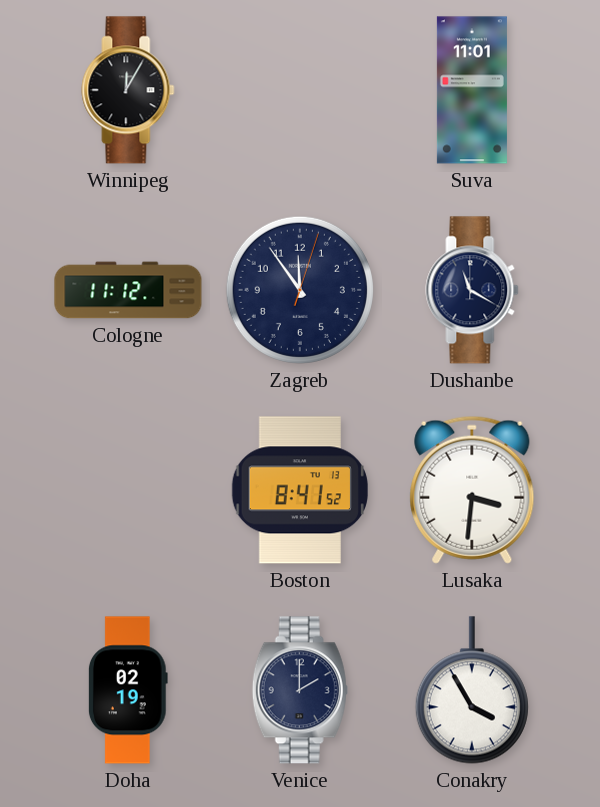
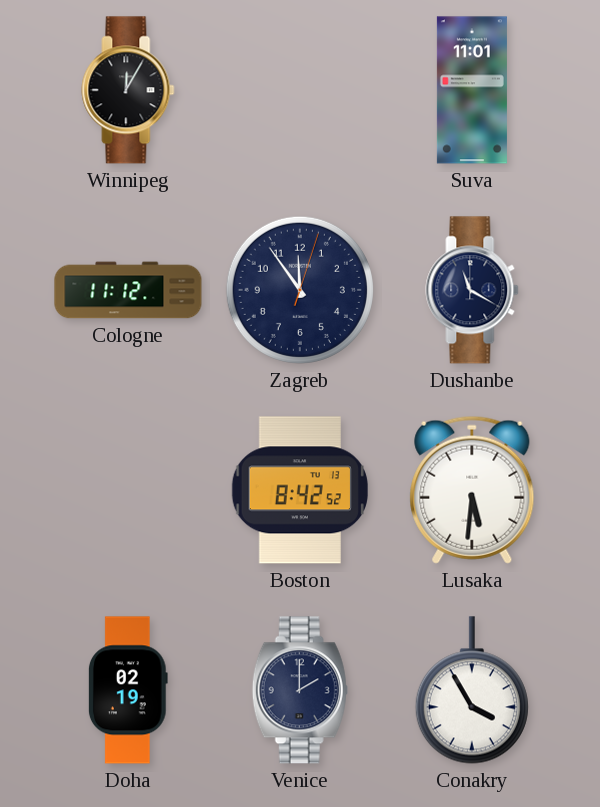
Boston: 8:41 -> 8:42
Lusaka: 3:31 -> 5:31
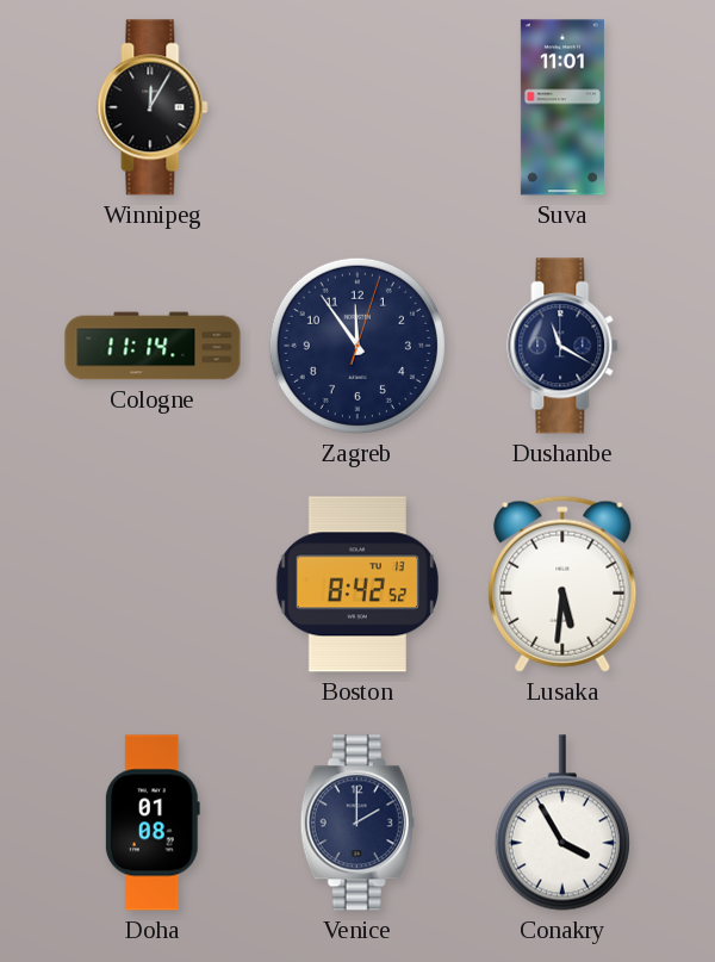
Cologne: 11:12 -> 11:14
Doha: 02:19 -> 01:08
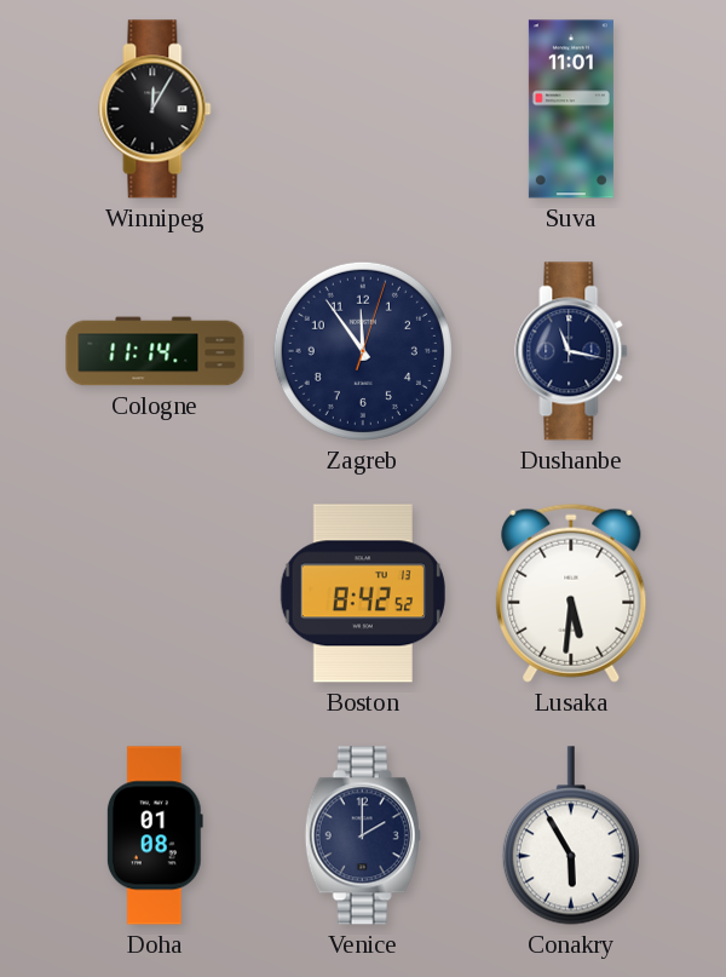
Dushanbe: 11:20 -> 11:17
Conakry: 3:55 -> 5:55
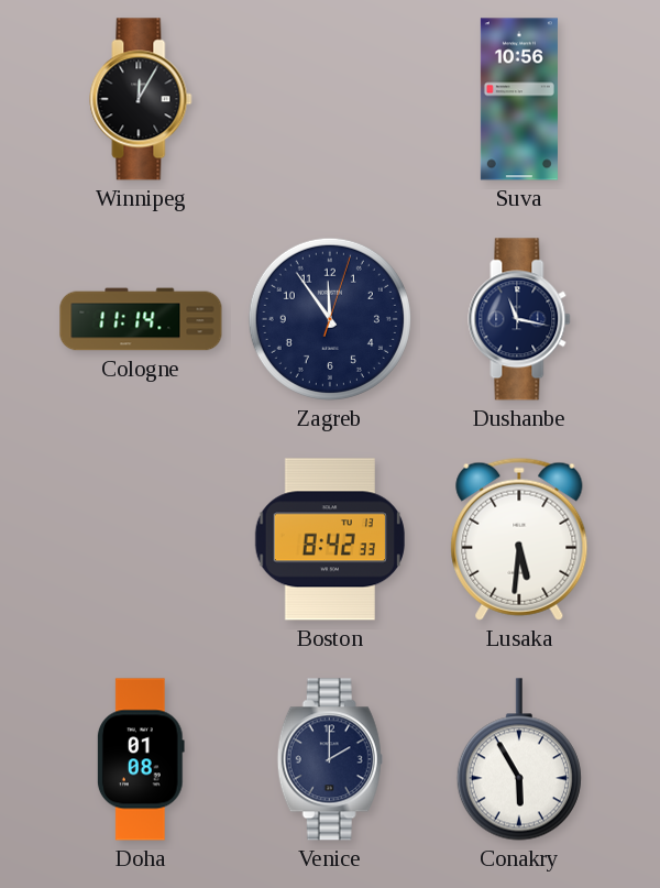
Suva: 11:01 -> 10:56
Boston: 8:42:52 -> 8:42:33
